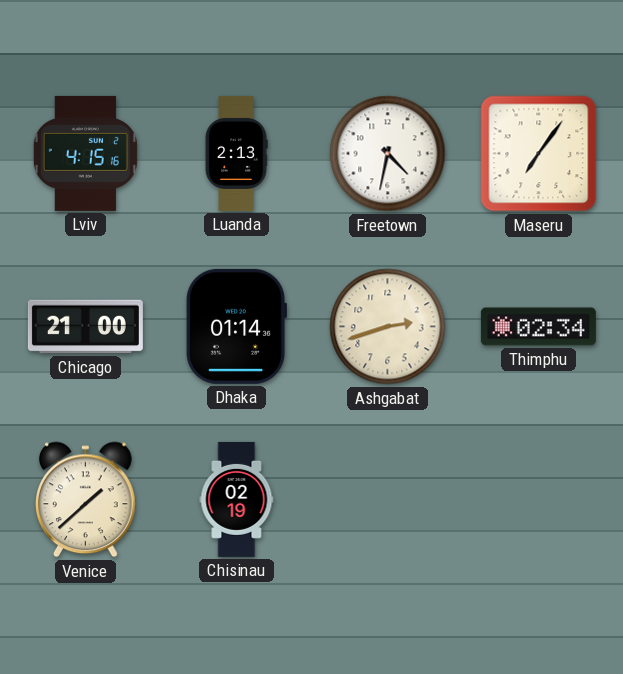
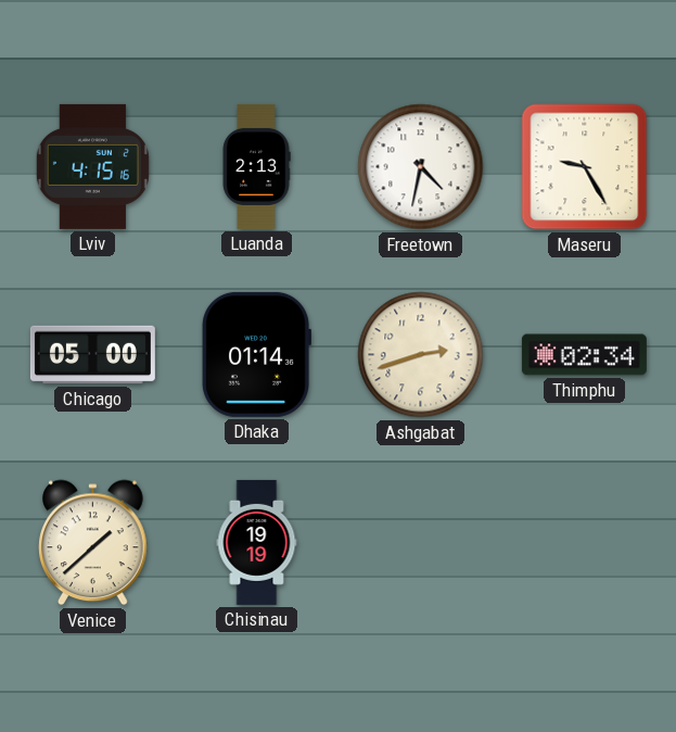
Maseru: 7:06 -> 9:25
Chicago: 21:00 -> 05:00
Chisinau: 02:19 -> 19:19
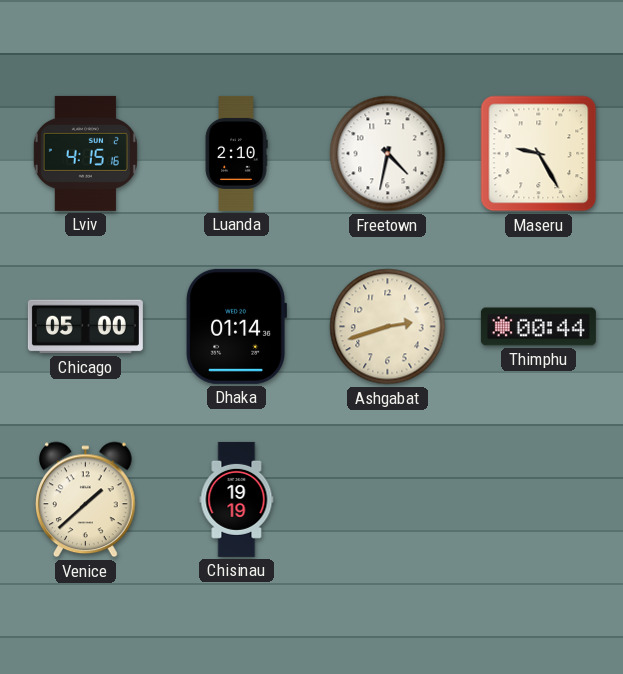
Luanda: 2:13 -> 2:10
Thimphu: 02:34 -> 00:44
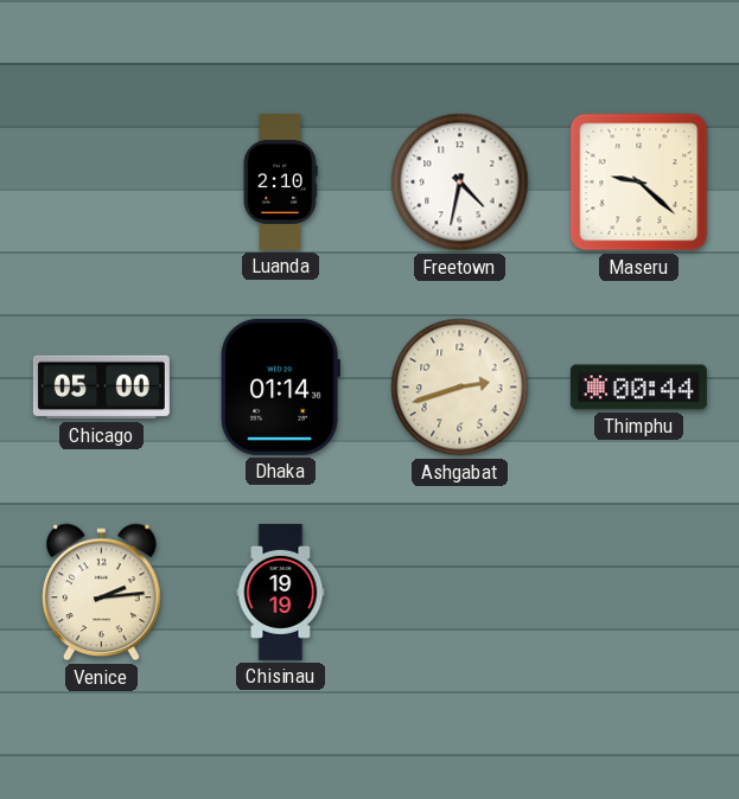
Lviv: 4:15 -> none
Maseru: 9:25 -> 9:22
Venice: 1:38 -> 2:14
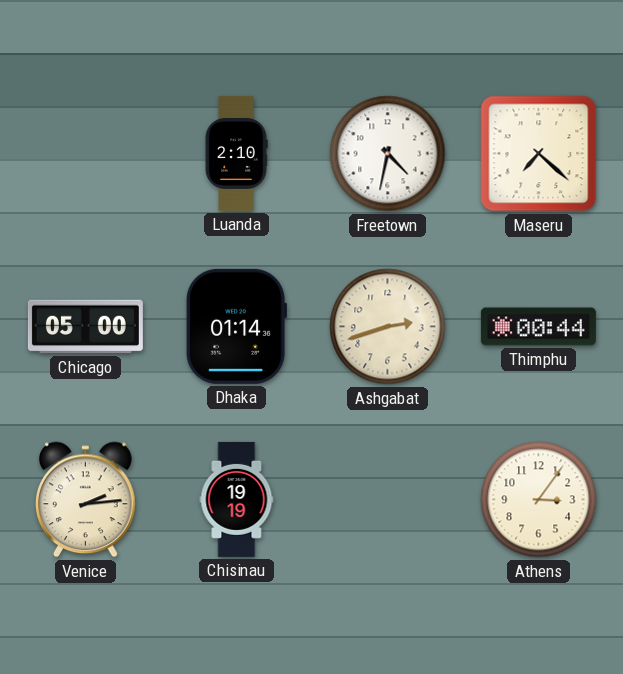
Maseru: 9:22 -> 7:22
Athens: none -> 3:06
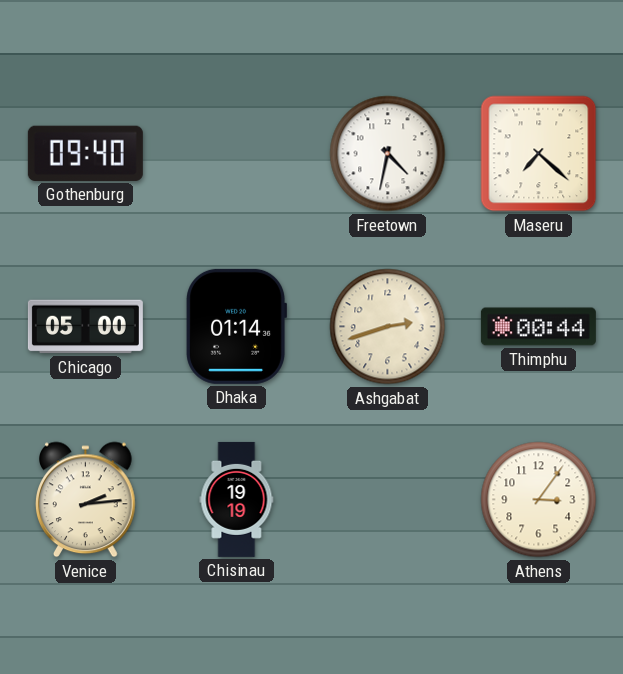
Gothenburg: none -> 09:40
Luanda: 2:10 -> none
